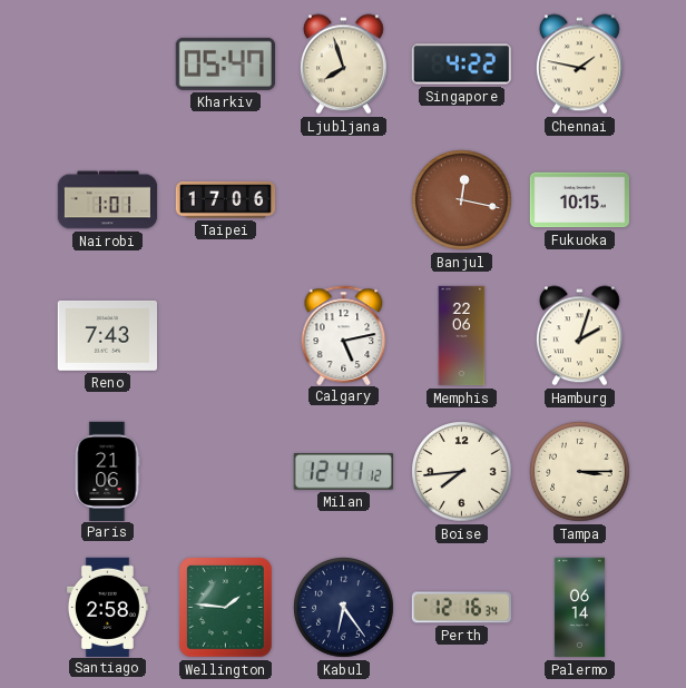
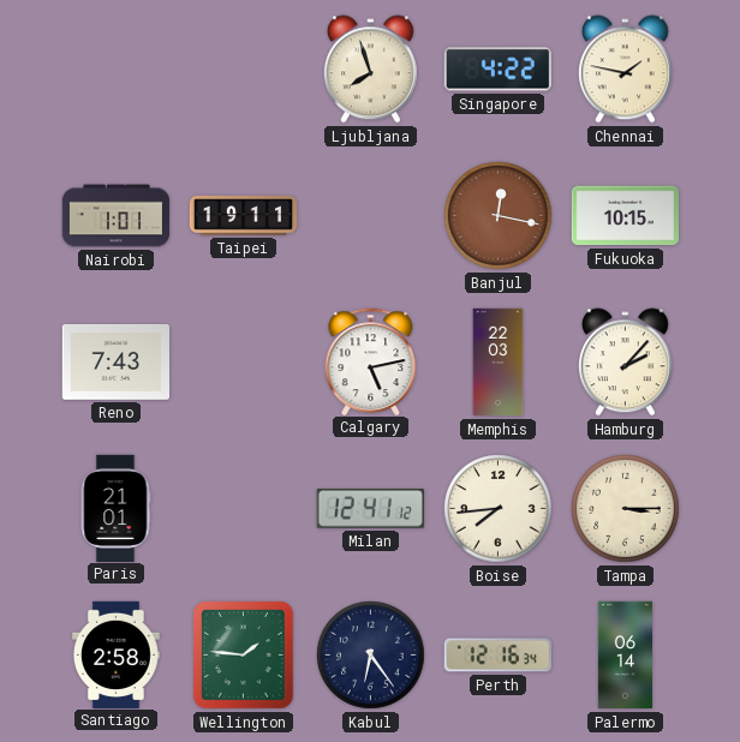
Kharkiv: 05:47 -> none
Taipei: 17:06 -> 19:11
Memphis: 22:06 -> 22:03
Hamburg: 2:03 -> 2:07
Paris: 21:06 -> 21:01
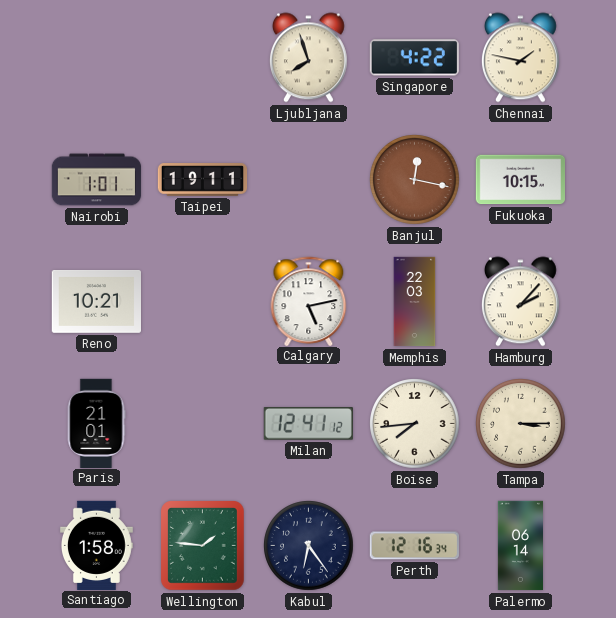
Reno: 7:43 -> 10:21
Santiago: 2:58 -> 1:58
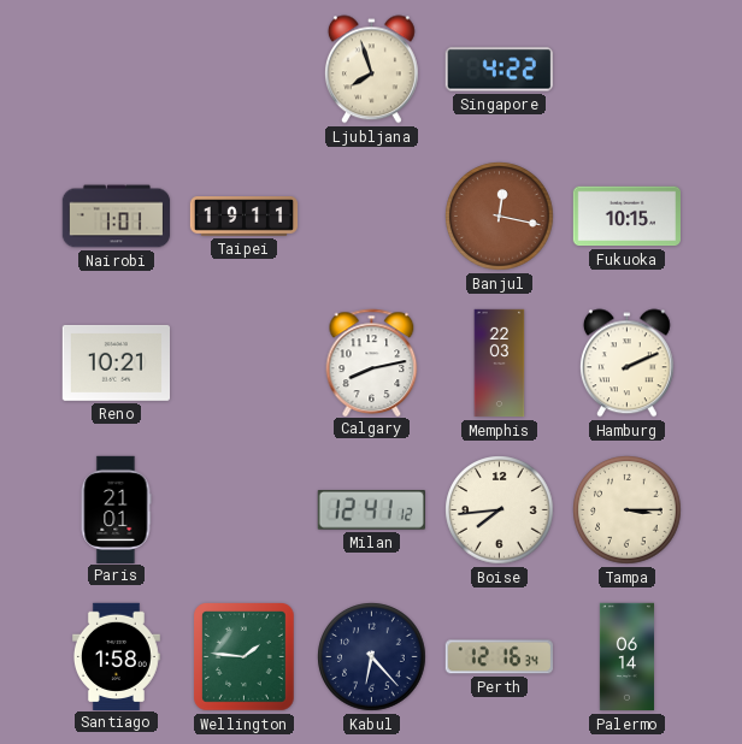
Chennai: 1:47 -> none
Calgary: 5:13 -> 8:13
Hamburg: 2:07 -> 2:11
Kabul: 6:24 -> 6:23
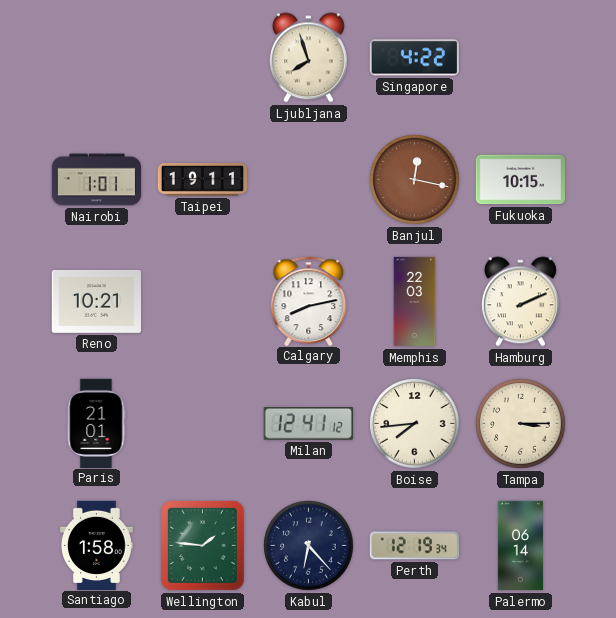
Perth: 12:16 -> 12:19
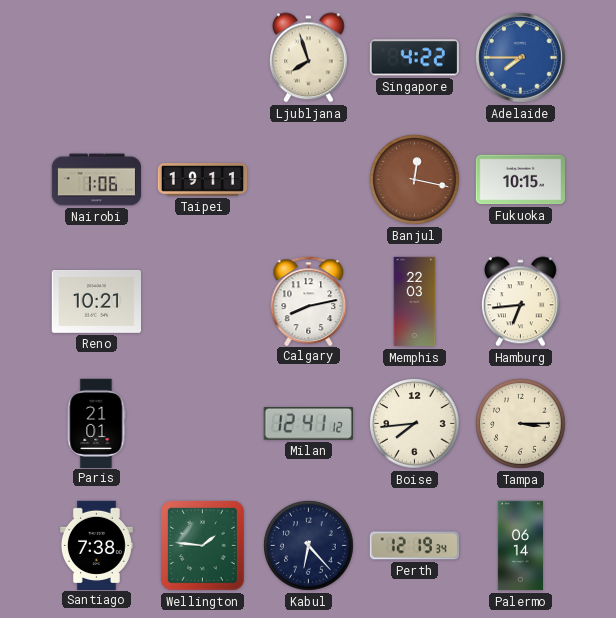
Adelaide: none -> 7:45
Nairobi: 1:01 -> 1:06
Hamburg: 2:11 -> 6:44
Santiago: 1:58 -> 7:38
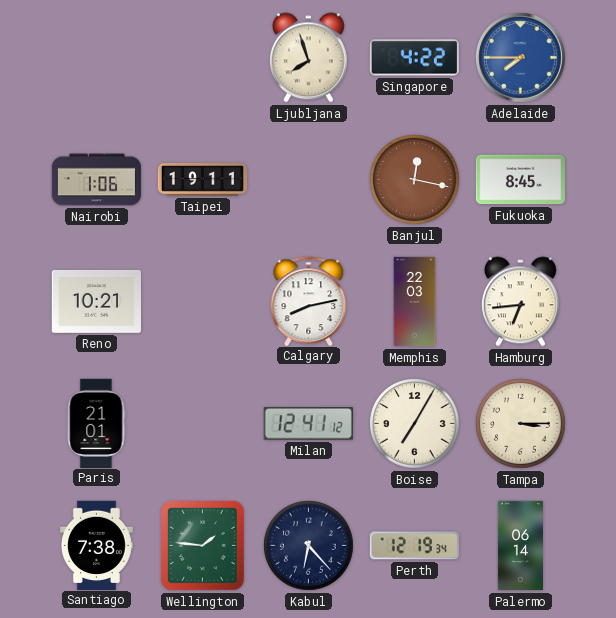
Fukuoka: 10:15 -> 8:45
Boise: 7:44 -> 7:05
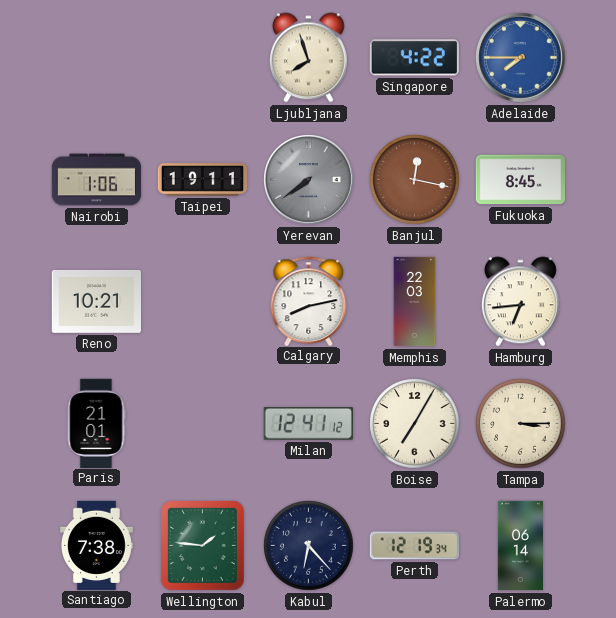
Yerevan: none -> 7:39
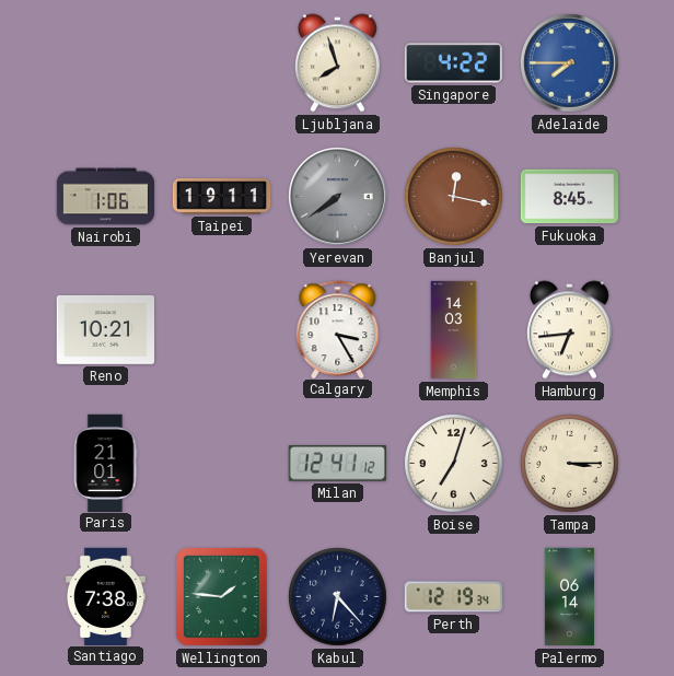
Calgary: 8:13 -> 3:25
Memphis: 22:03 -> 14:03
Boise: 7:05 -> 7:03
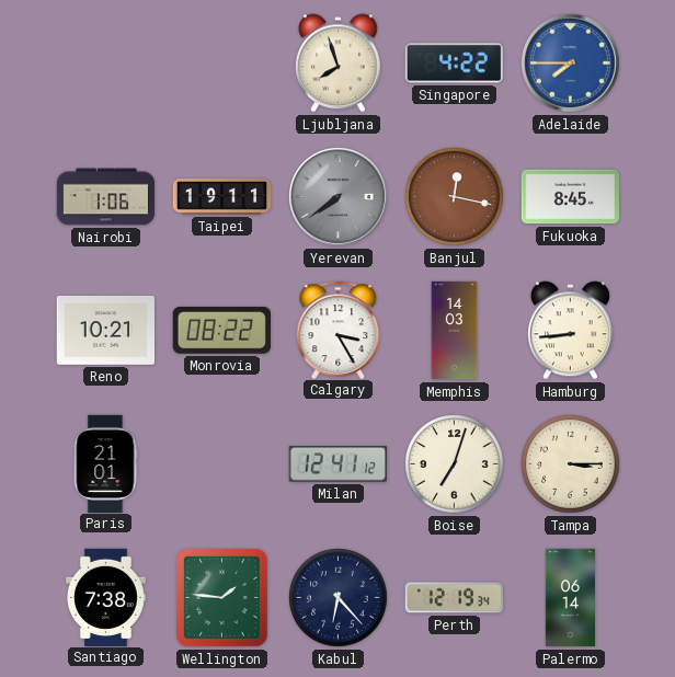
Monrovia: none -> 08:22
Hamburg: 6:44 -> 8:44
